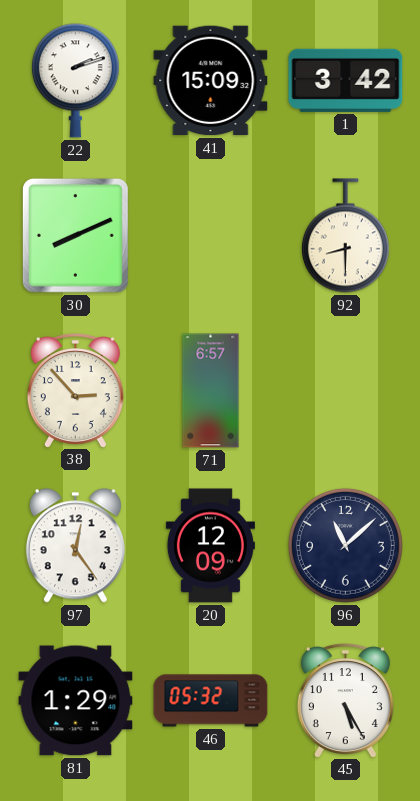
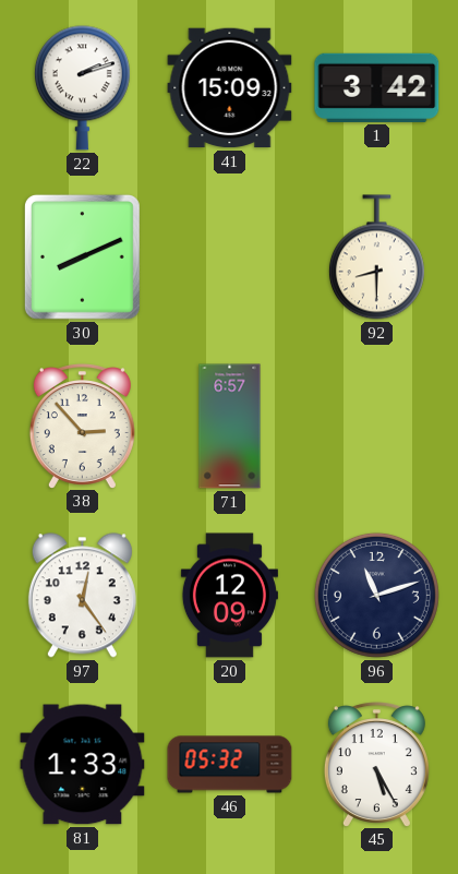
96: 11:08 -> 11:12
81: 1:29 -> 1:33
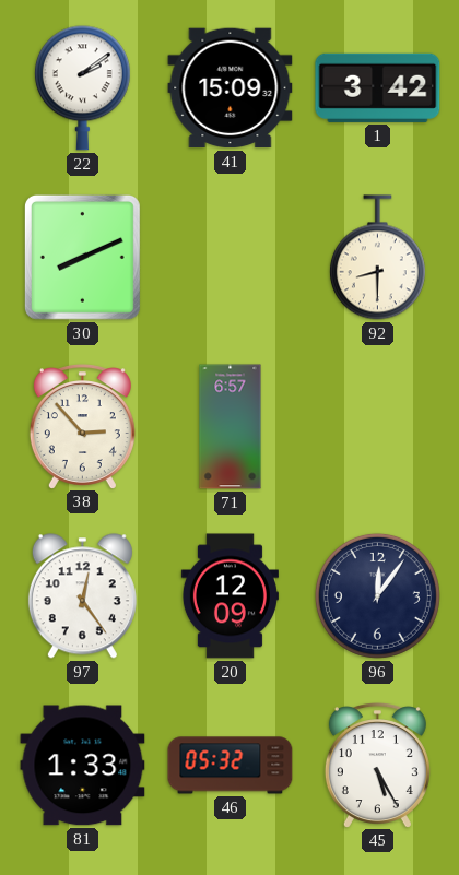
22: 2:12 -> 2:09
96: 11:12 -> 12:06
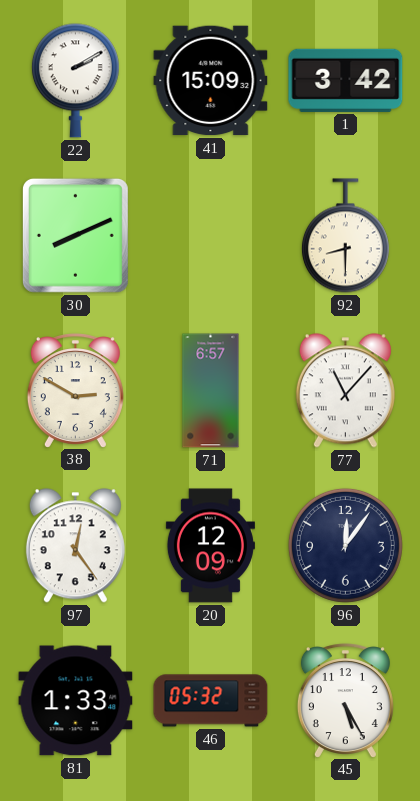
22: 2:09 -> 2:10
38: 2:53 -> 2:50
77: none -> 11:07
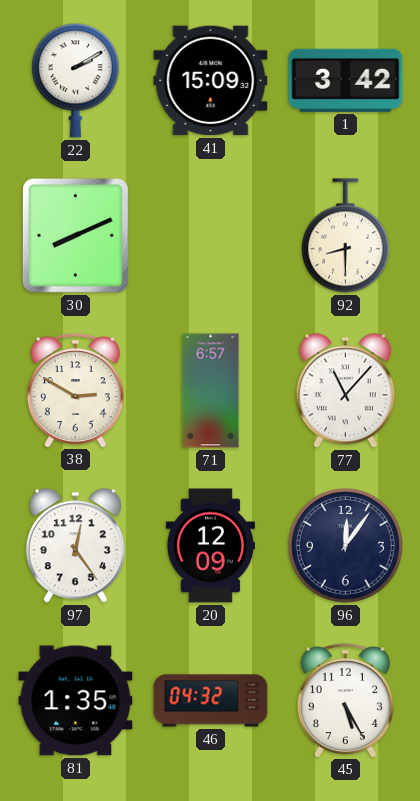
81: 1:33 -> 1:35
46: 05:32 -> 04:32
